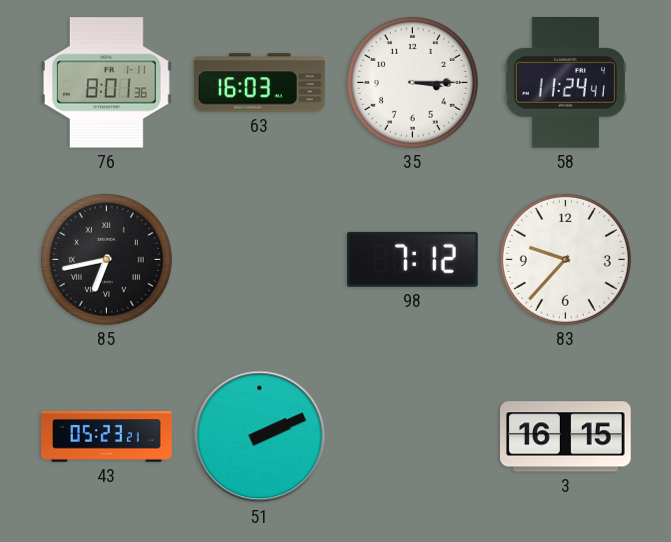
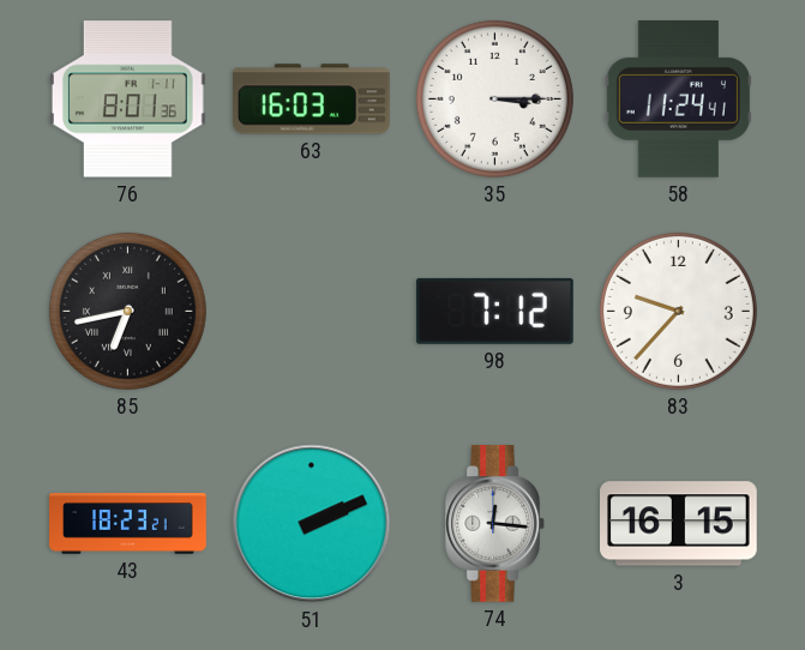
43: 05:23 -> 18:23
74: none -> 12:16
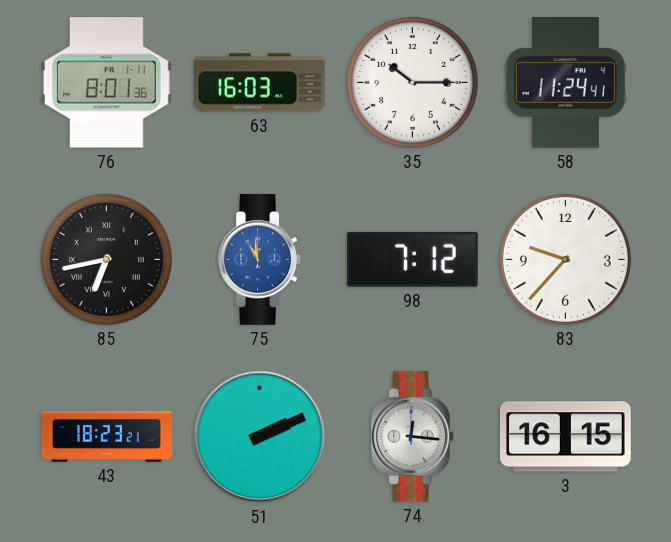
35: 3:15 -> 10:15
75: none -> 10:59
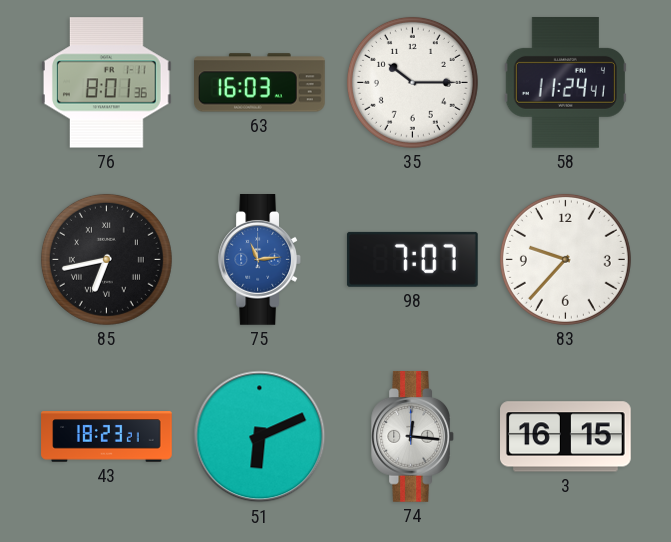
75: 10:59 -> 11:14
98: 7:12 -> 7:07
51: 2:11 -> 6:11
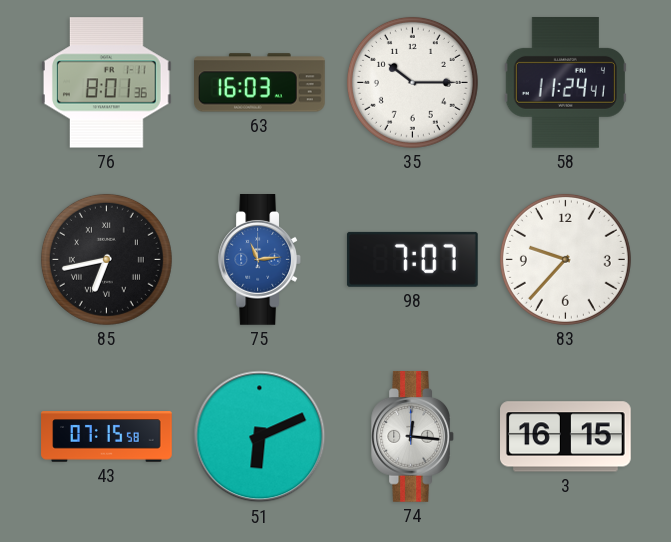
43: 18:23 -> 07:15
